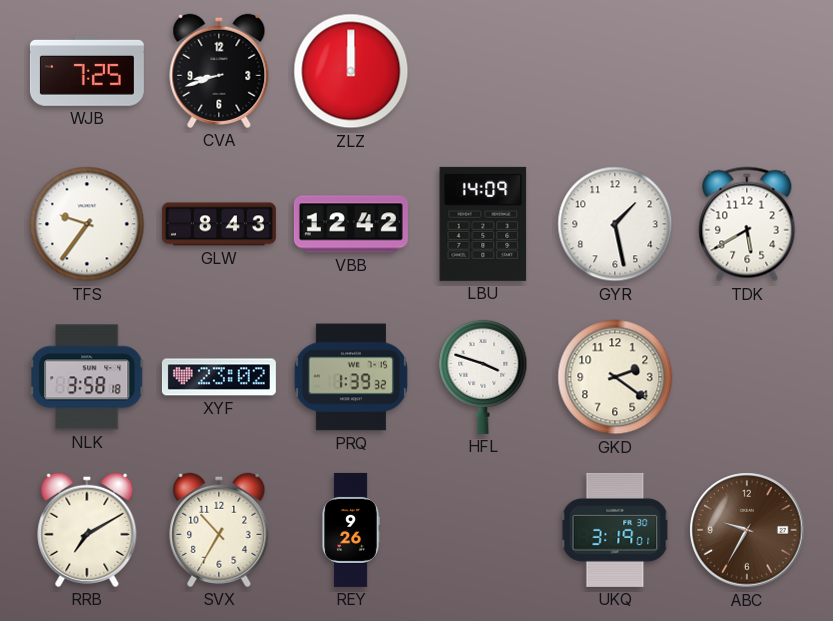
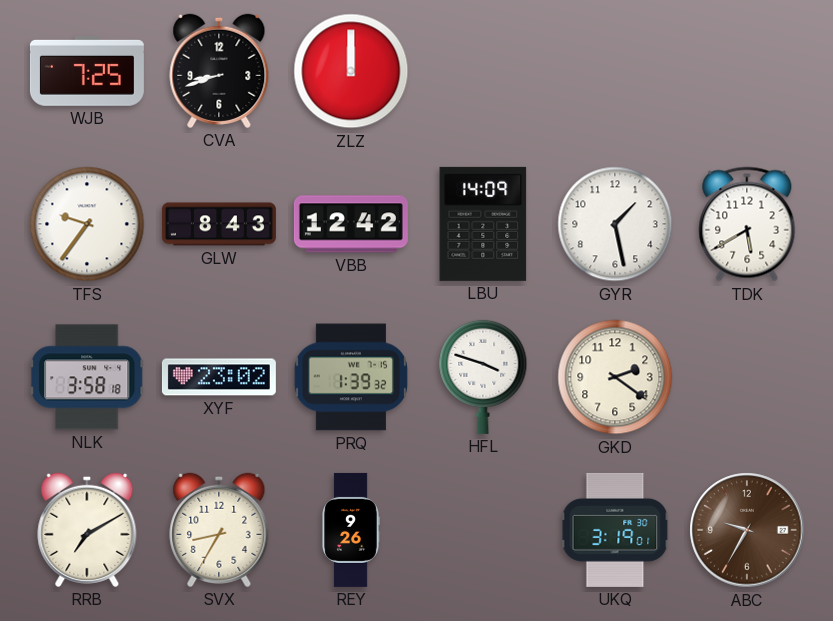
SVX: 10:35 -> 8:35
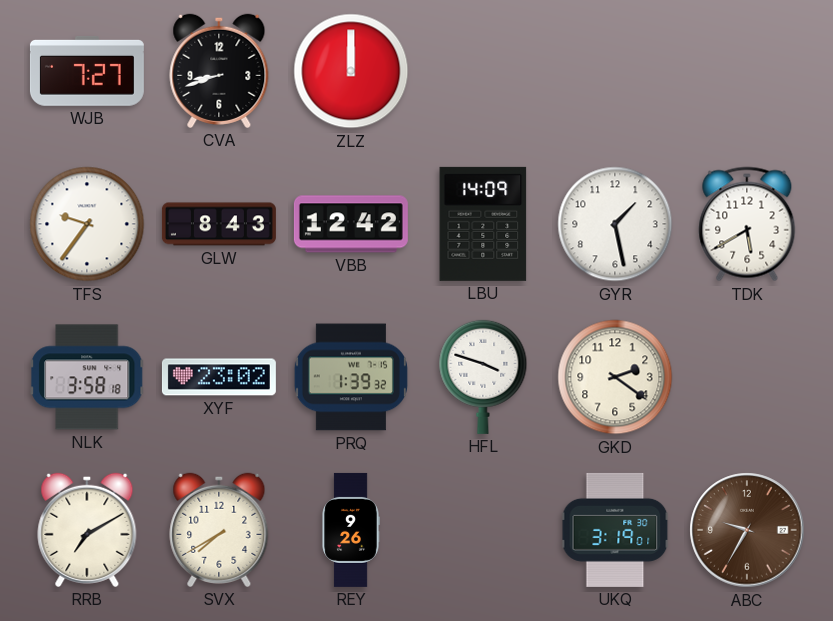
WJB: 7:25 -> 7:27
SVX: 8:35 -> 7:40
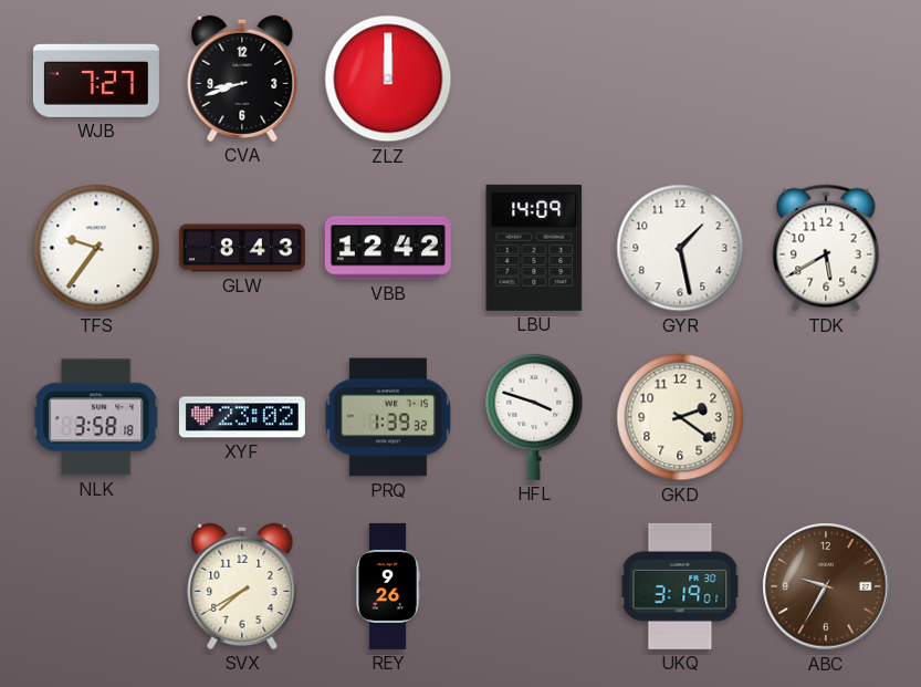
RRB: 7:10 -> none
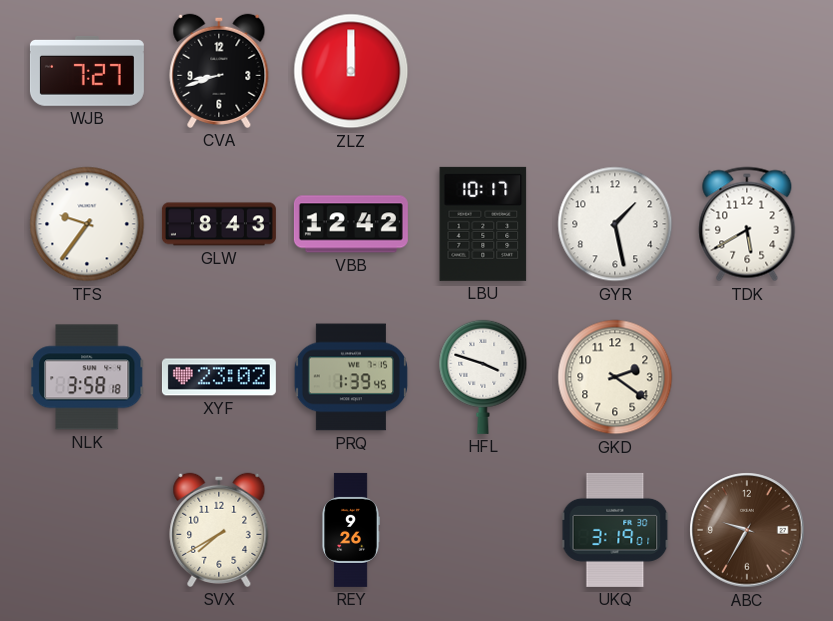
LBU: 14:09 -> 10:17
PRQ: 1:39:32 -> 1:39:45
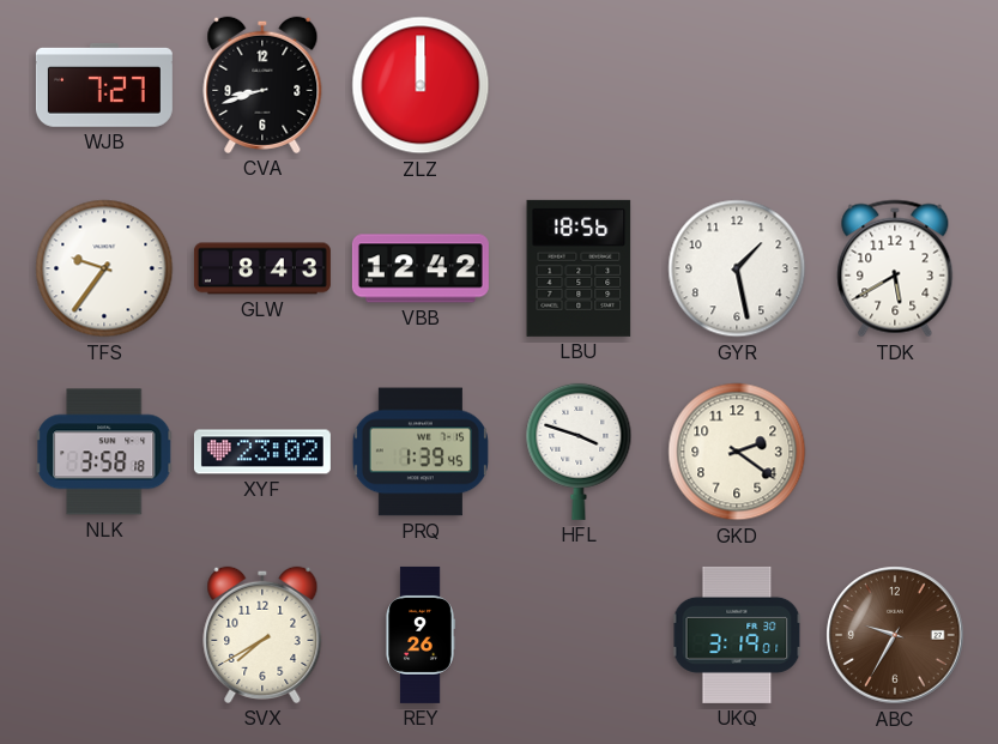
LBU: 10:17 -> 18:56
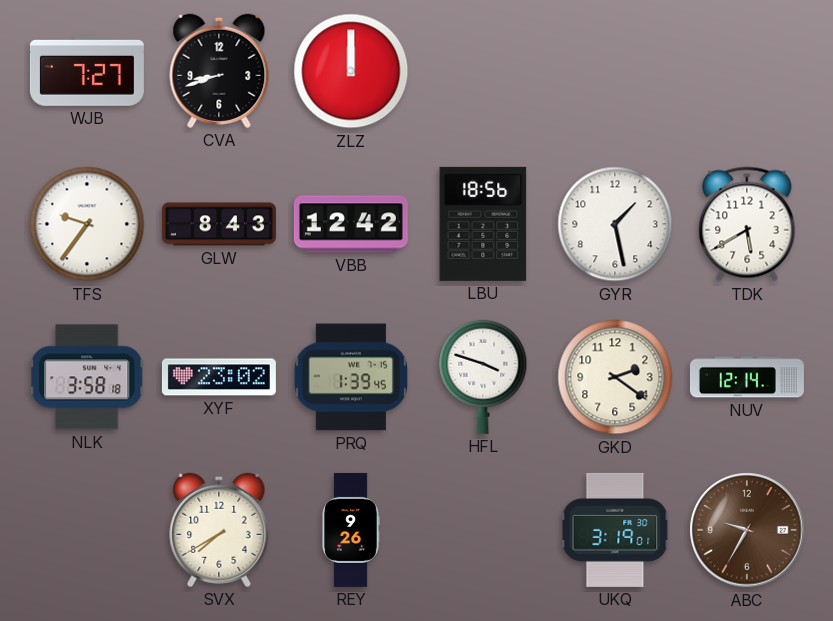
NUV: none -> 12:14
